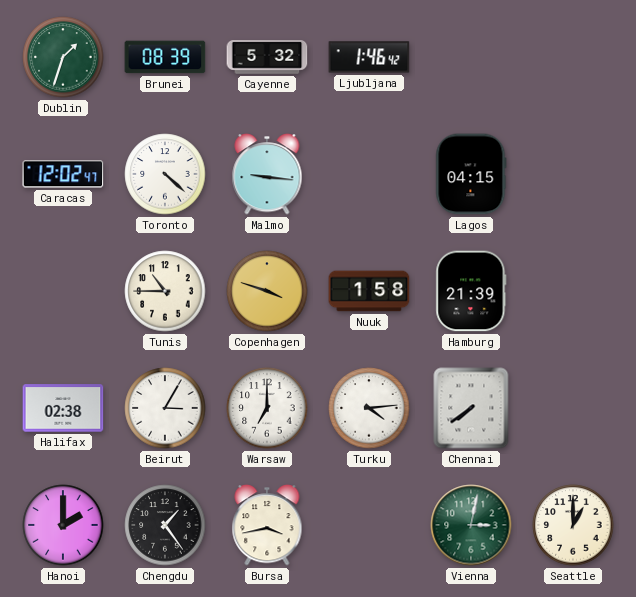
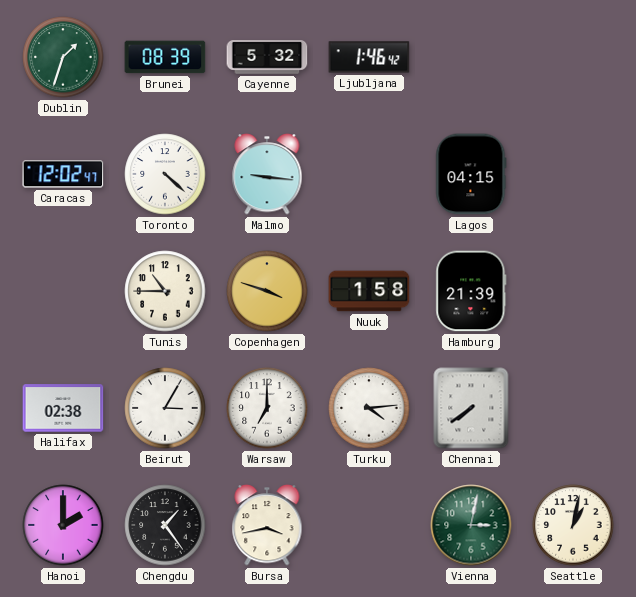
Seattle: 1:00 -> 1:02
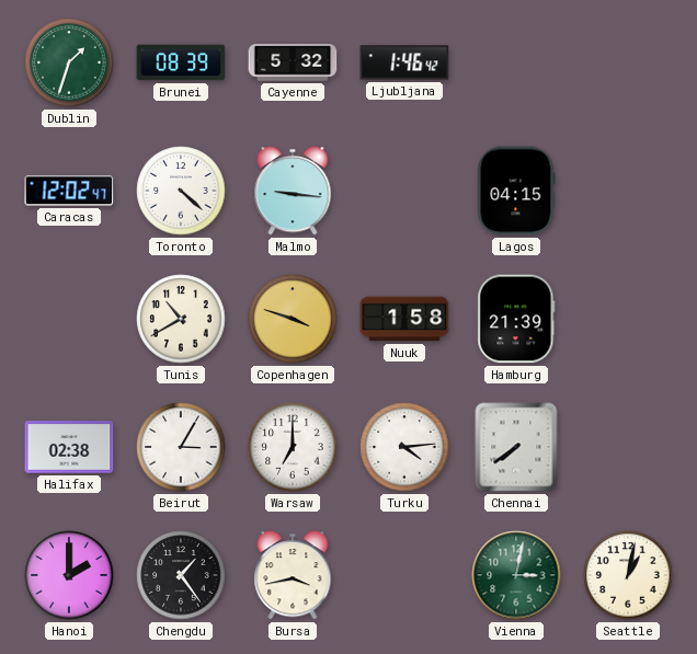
Tunis: 10:45 -> 10:40
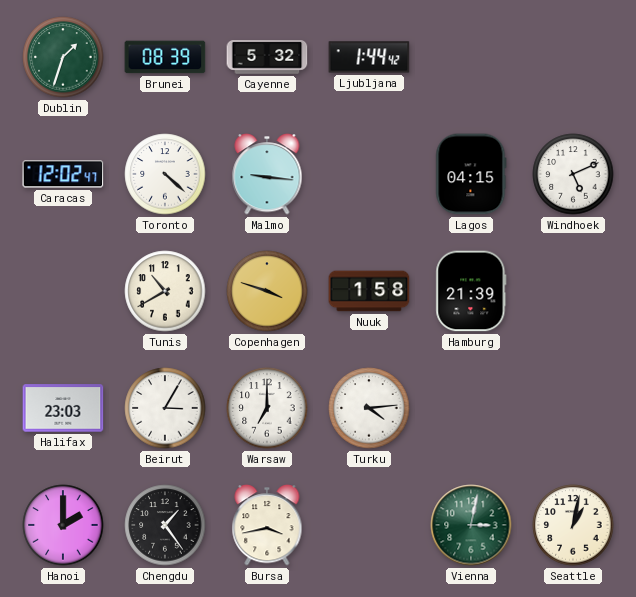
Ljubljana: 1:46 -> 1:44
Windhoek: none -> 5:11
Halifax: 02:38 -> 23:03
Chennai: 7:39 -> none
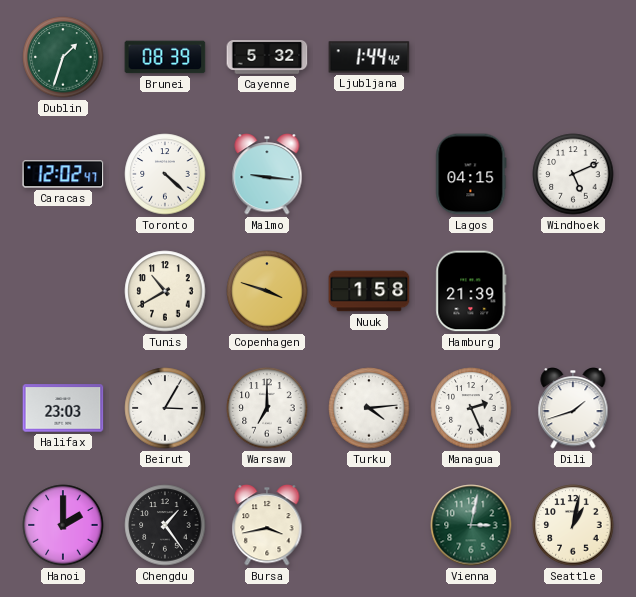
Managua: none -> 2:26
Dili: none -> 1:42
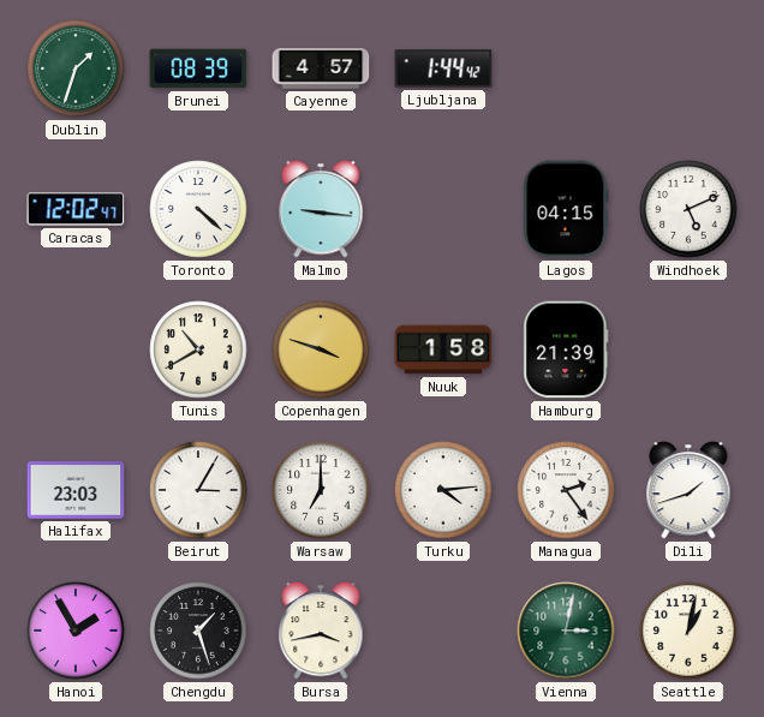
Cayenne: 5:32 -> 4:57
Managua: 2:26 -> 2:24
Hanoi: 2:00 -> 1:55
Chengdu: 1:24 -> 1:27
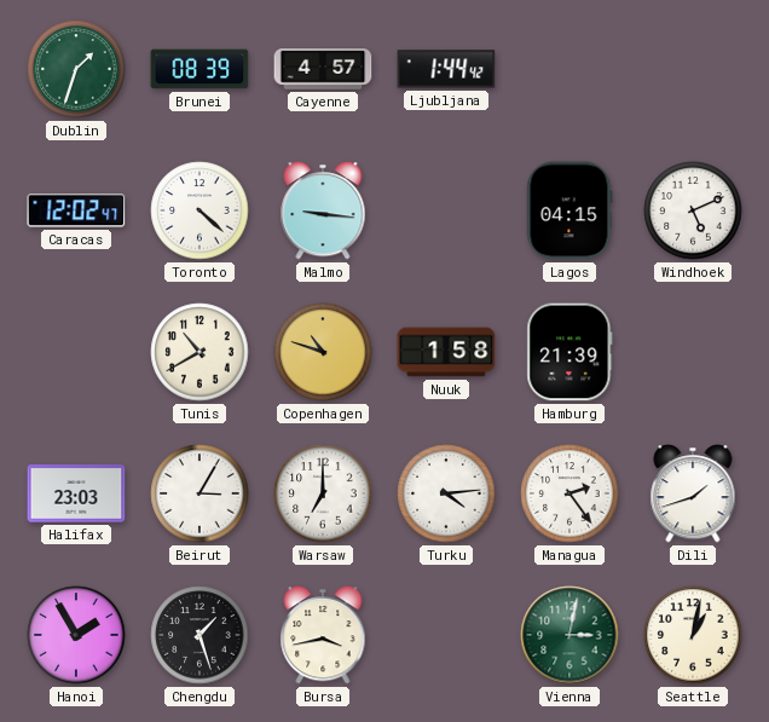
Copenhagen: 3:48 -> 10:48
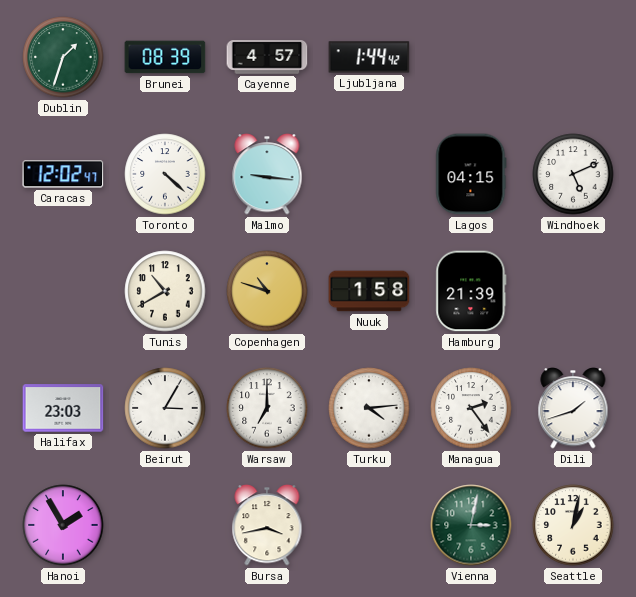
Chengdu: 1:27 -> none
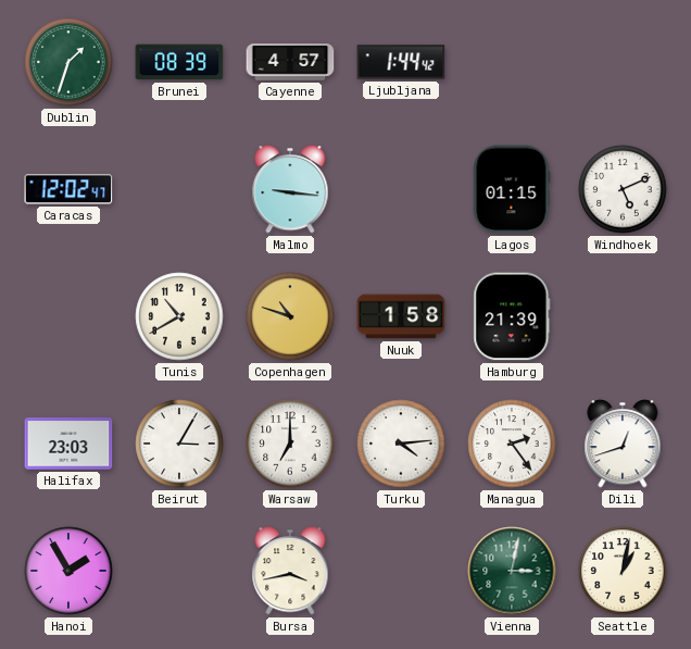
Toronto: 4:22 -> none
Lagos: 04:15 -> 01:15
Dili: 1:42 -> 12:42
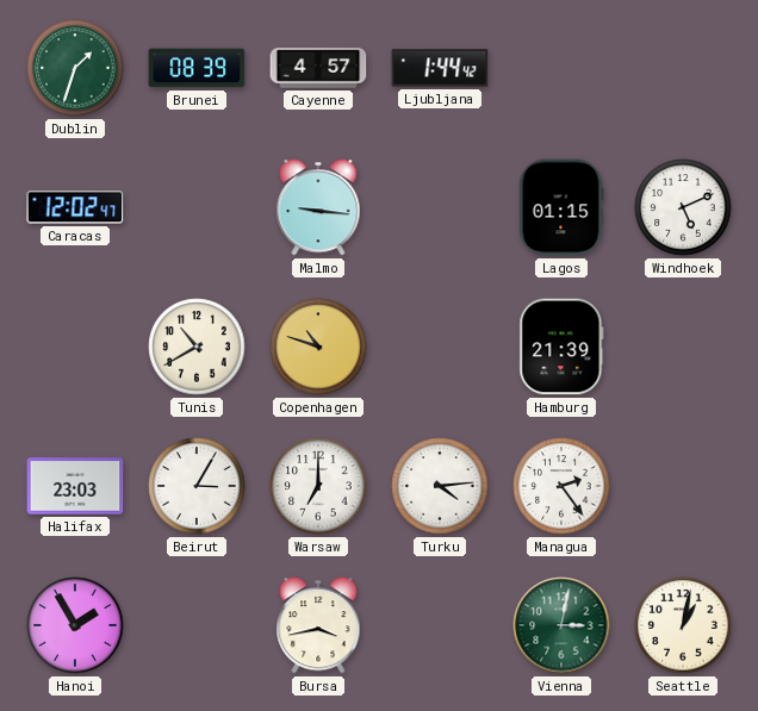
Nuuk: 1:58 -> none
Dili: 12:42 -> none
